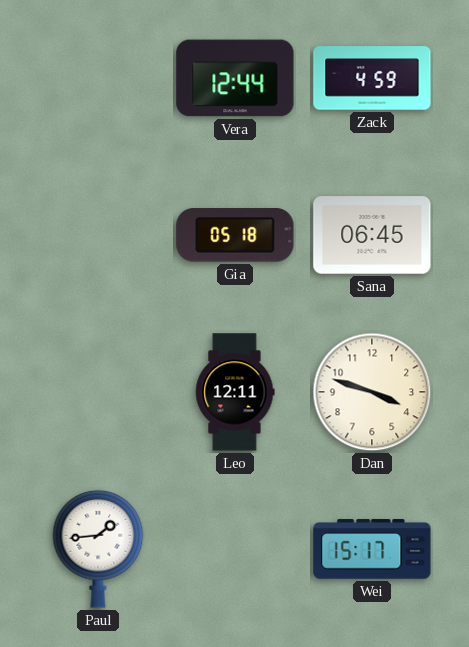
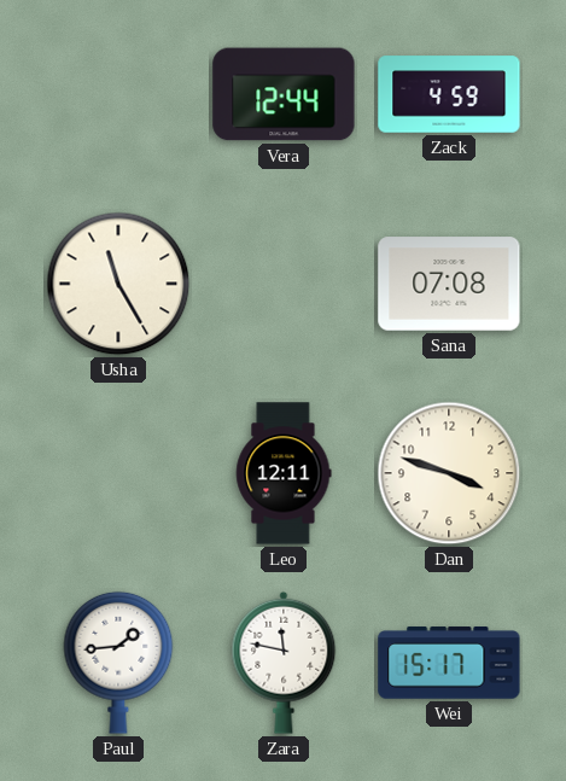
Usha: none -> 11:25
Gia: 05:18 -> none
Sana: 06:45 -> 07:08
Zara: none -> 11:47
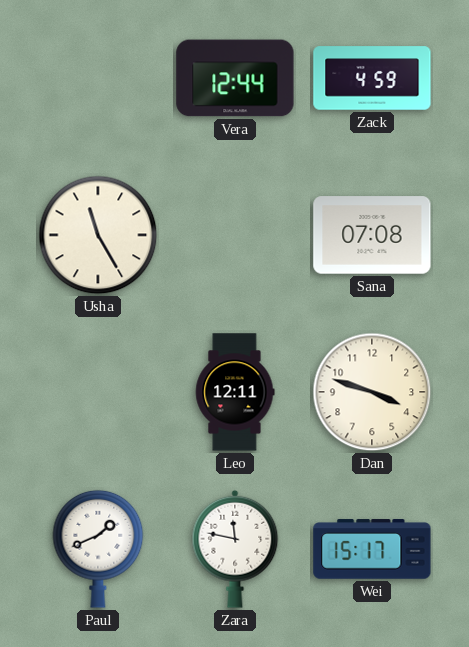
Paul: 1:44 -> 1:41
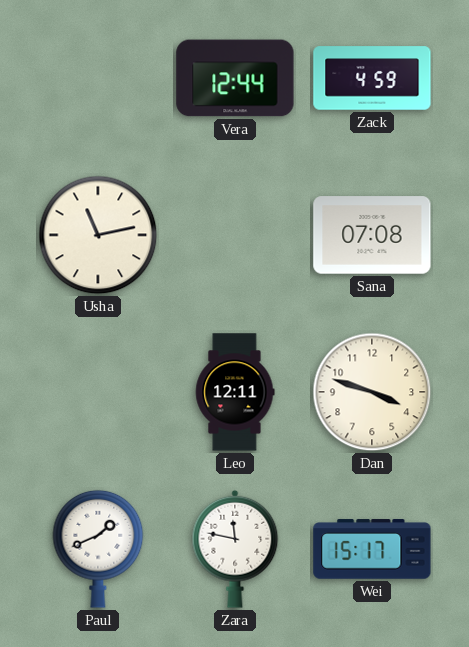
Usha: 11:25 -> 11:13
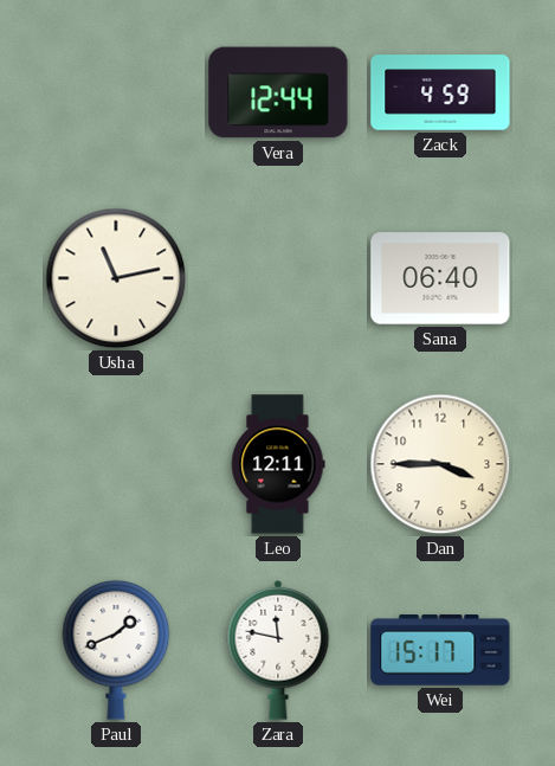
Sana: 07:08 -> 06:40
Dan: 3:48 -> 3:45
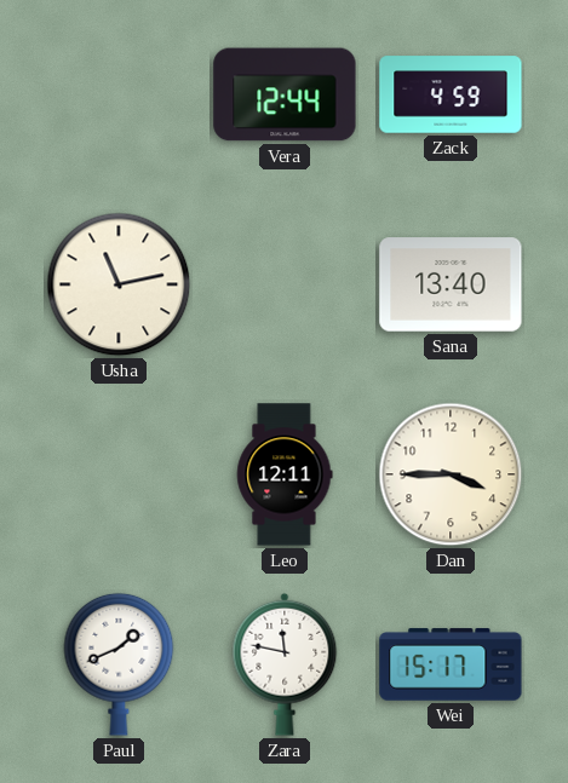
Sana: 06:40 -> 13:40
